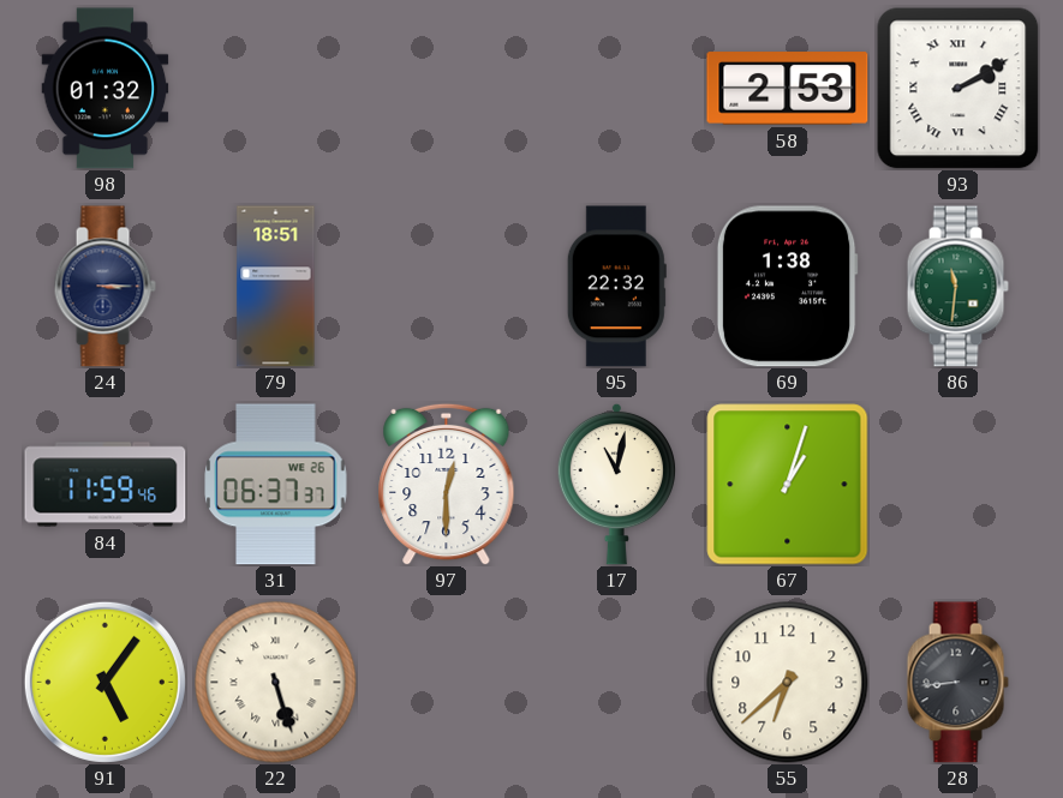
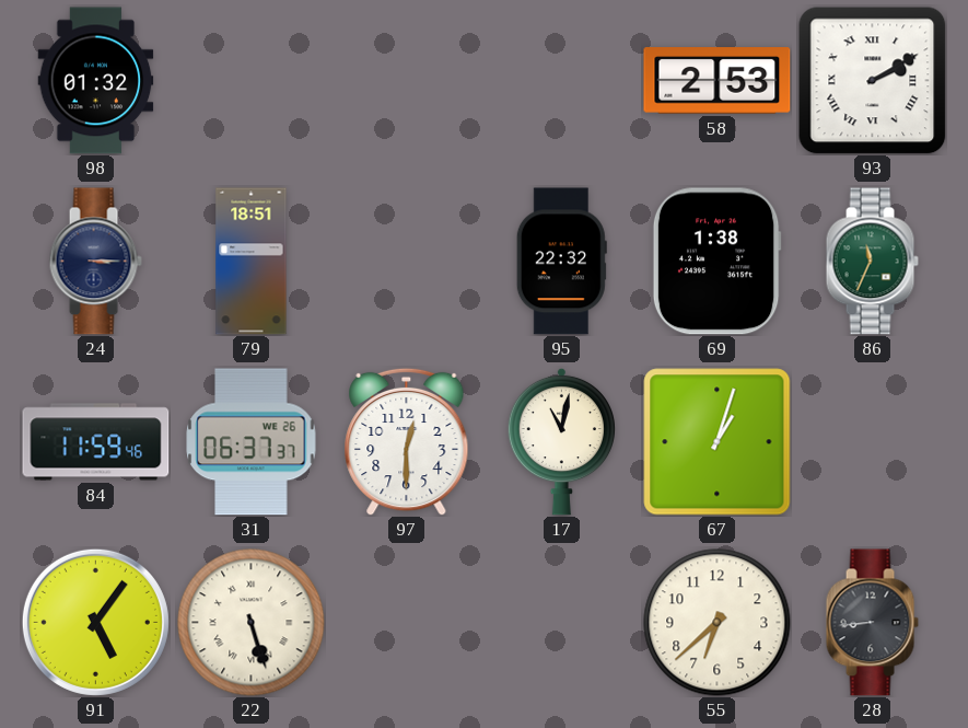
86: 11:31 -> 11:34
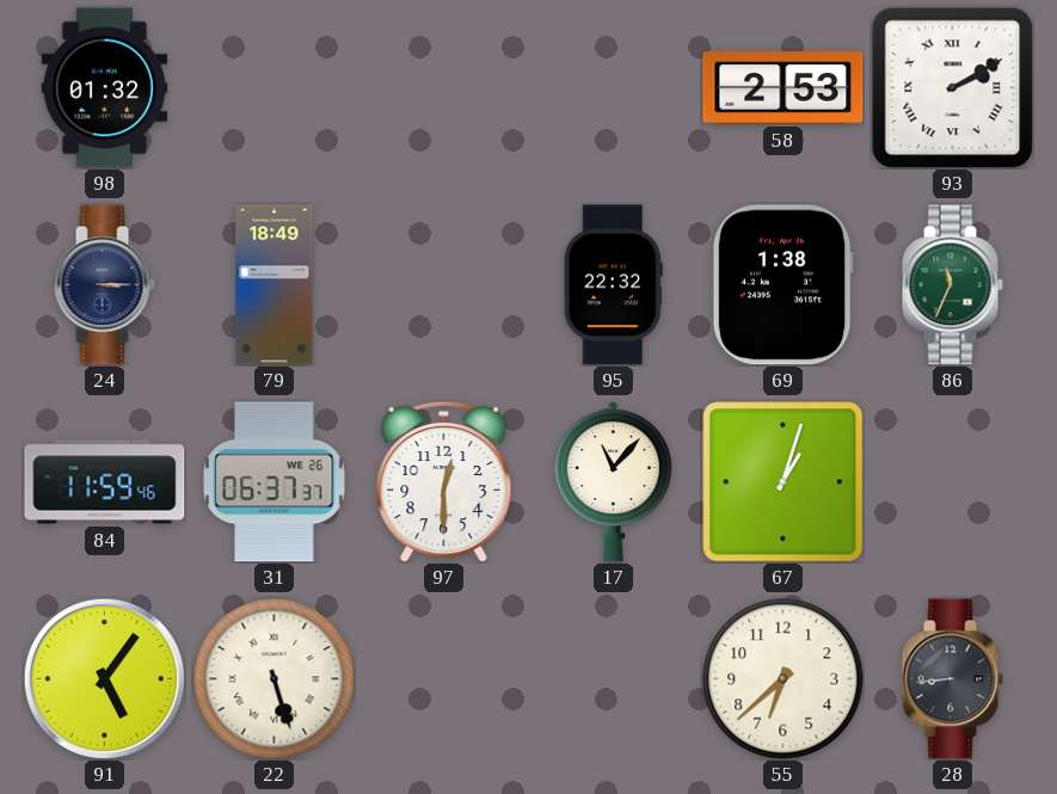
79: 18:51 -> 18:49
17: 11:02 -> 11:07
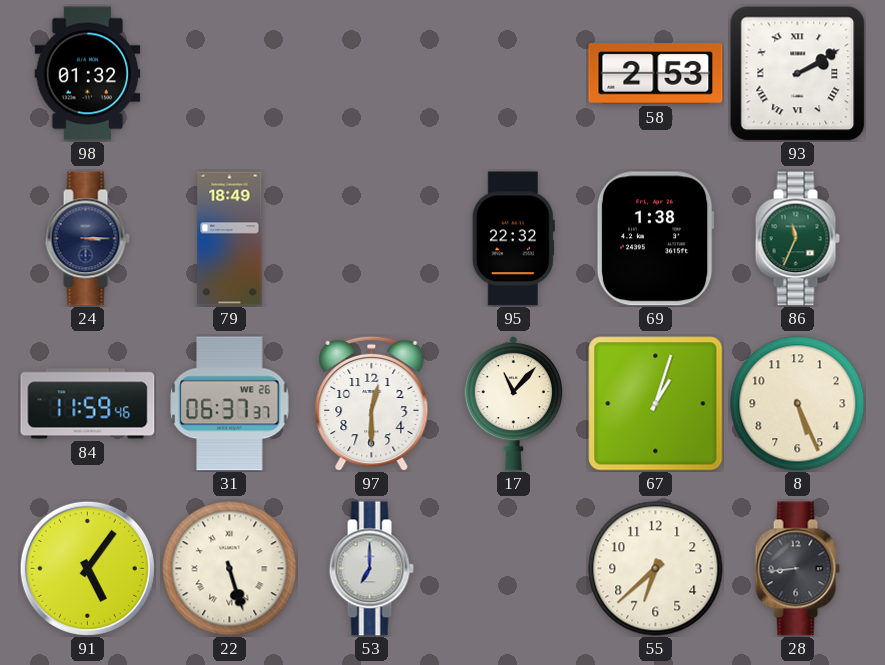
8: none -> 5:26
53: none -> 7:00
